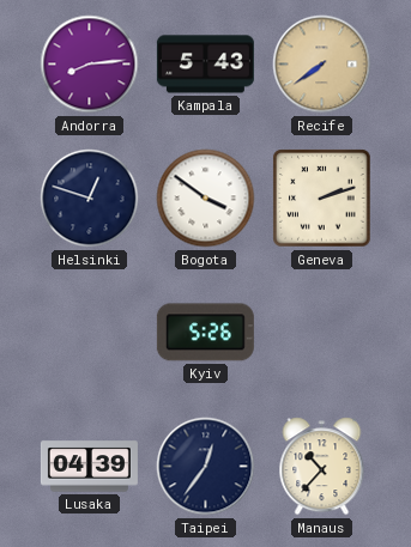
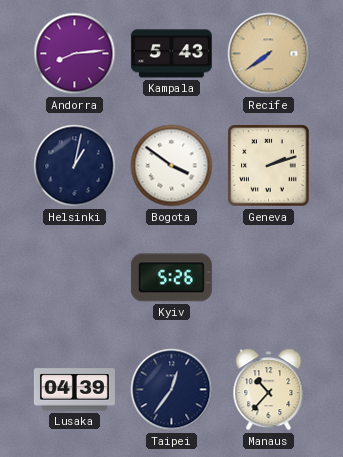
Helsinki: 12:48 -> 1:02
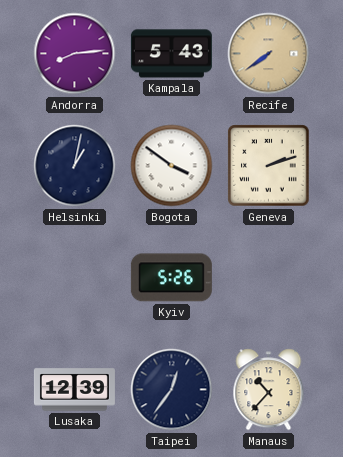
Lusaka: 04:39 -> 12:39
